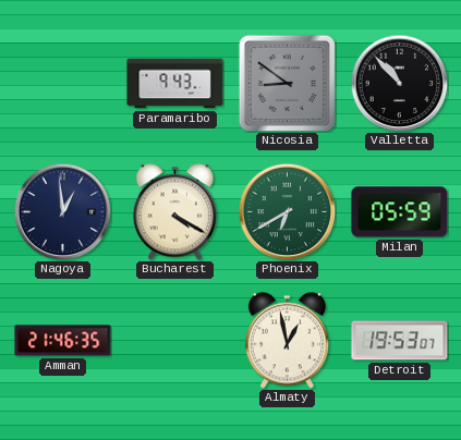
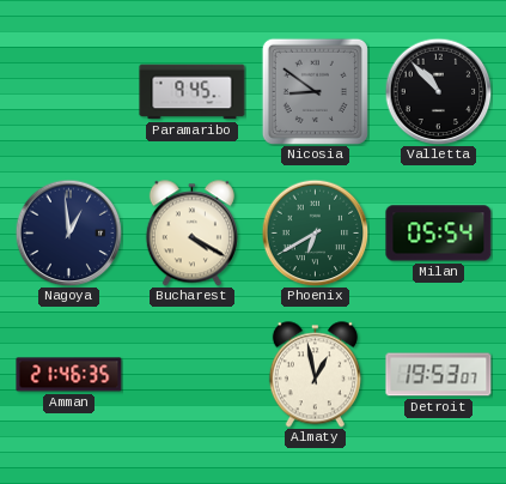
Paramaribo: 9:43 -> 9:45
Milan: 05:59 -> 05:54
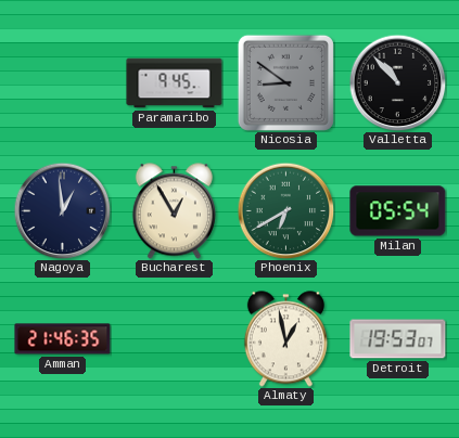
Bucharest: 4:20 -> 12:55
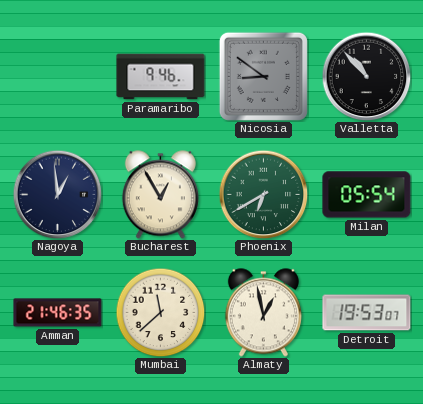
Paramaribo: 9:45 -> 9:46
Mumbai: none -> 11:38
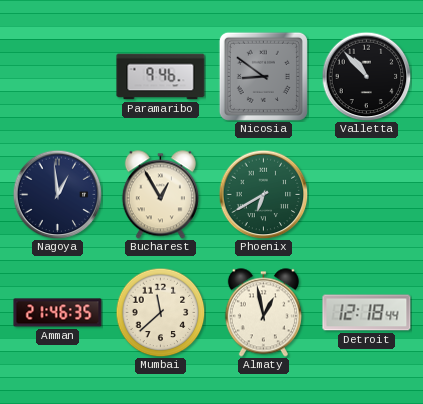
Milan: 05:54 -> none
Detroit: 19:53 -> 12:18
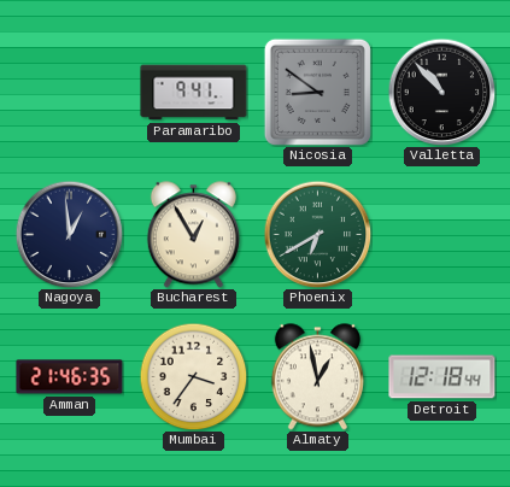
Paramaribo: 9:46 -> 9:41
Mumbai: 11:38 -> 3:36
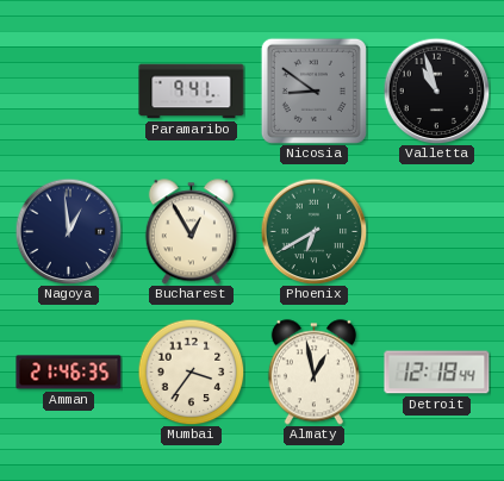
Valletta: 10:53 -> 10:57
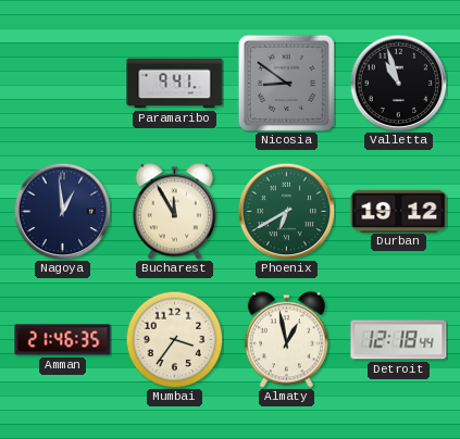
Bucharest: 12:55 -> 11:55
Durban: none -> 19:12
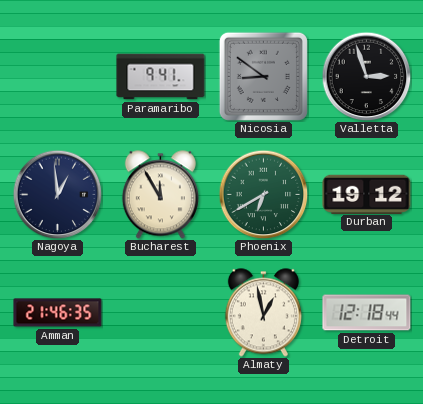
Valletta: 10:57 -> 2:57
Mumbai: 3:36 -> none
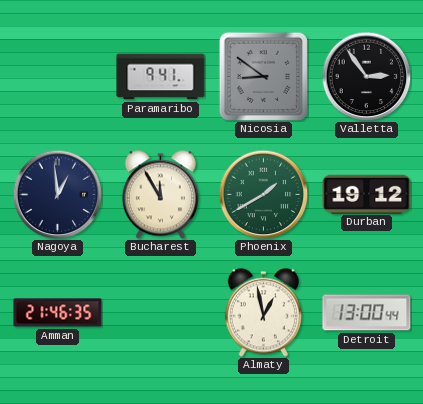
Valletta: 2:57 -> 2:54
Phoenix: 6:40 -> 1:40
Detroit: 12:18 -> 13:00
